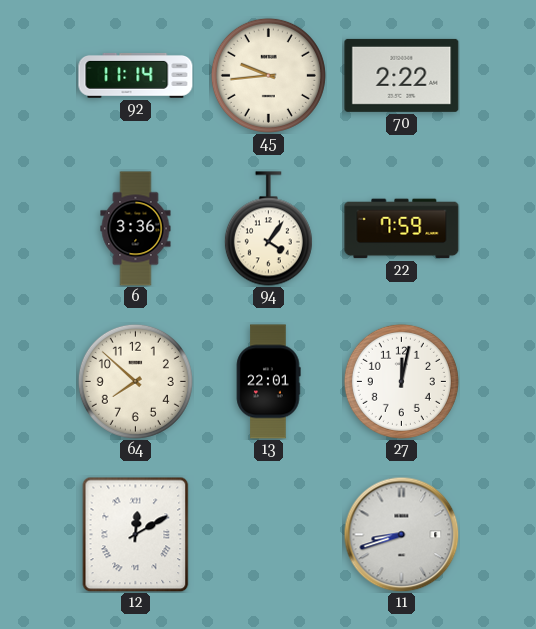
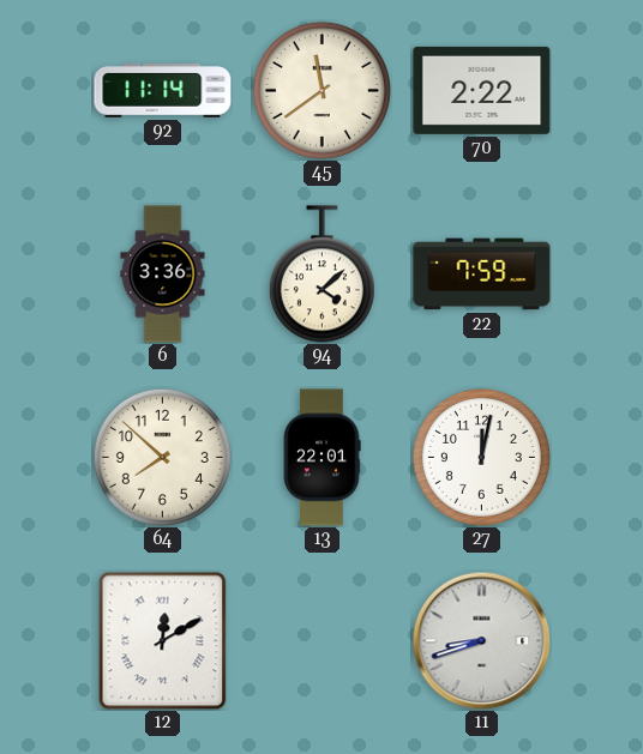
45: 9:44 -> 11:39
94: 4:06 -> 4:08
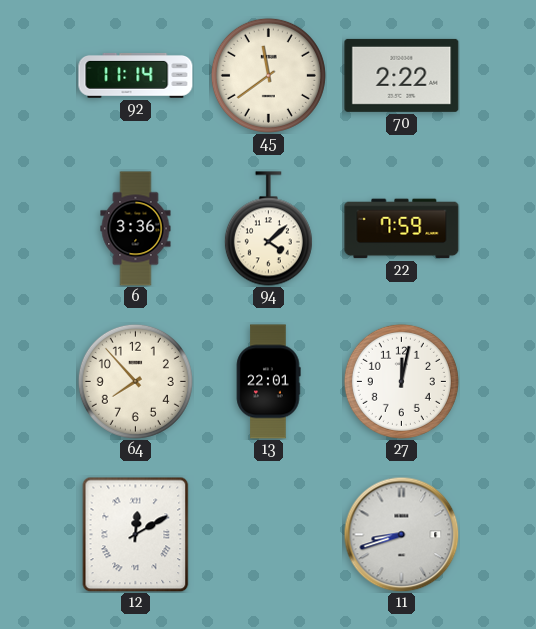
64: 7:52 -> 7:53
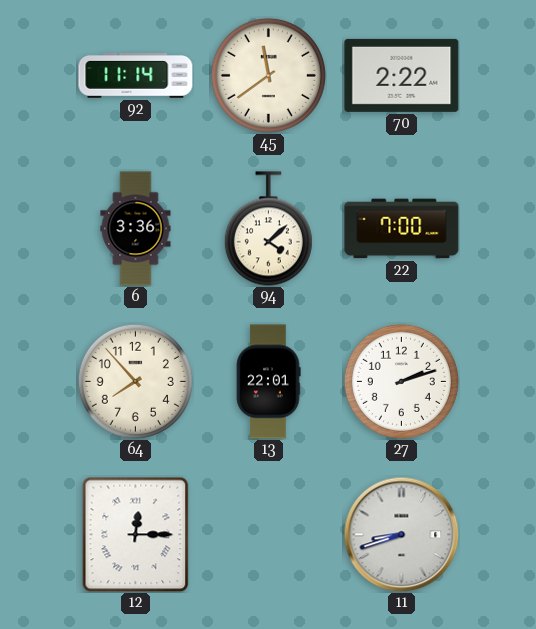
22: 7:59 -> 7:00
27: 12:02 -> 2:12
12: 12:10 -> 12:15
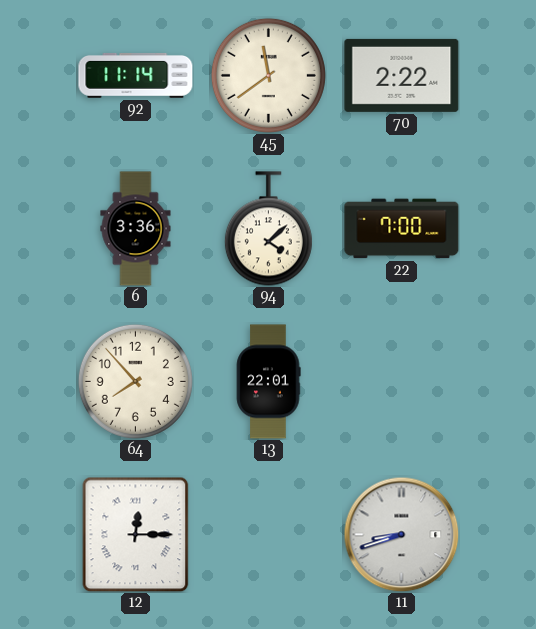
27: 2:12 -> none
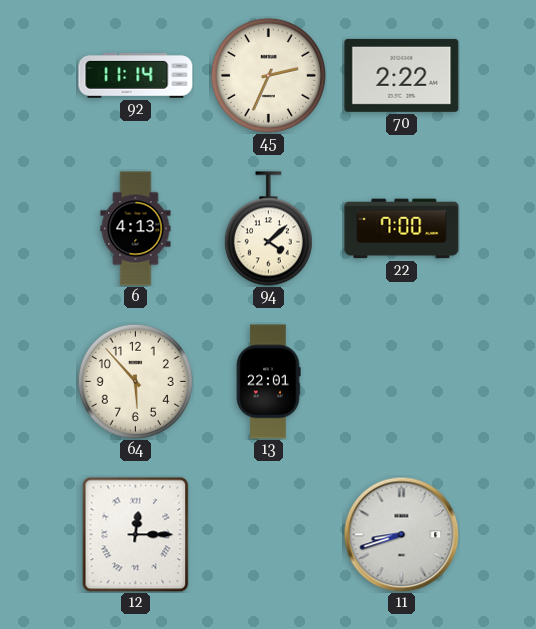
45: 11:39 -> 2:34
6: 3:36 -> 4:13
64: 7:53 -> 5:53
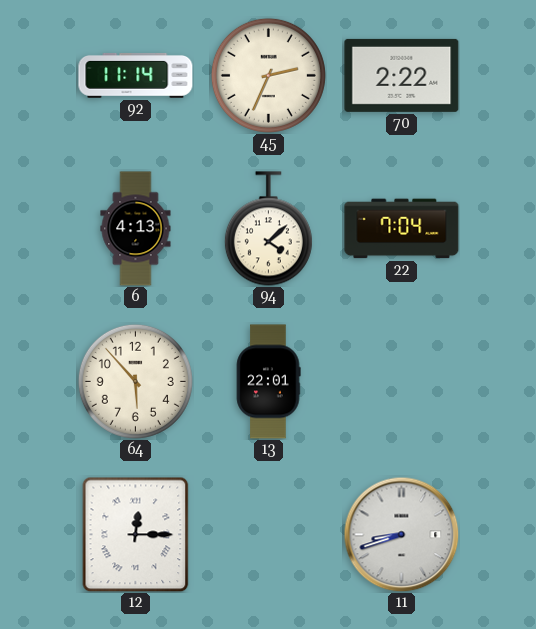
22: 7:00 -> 7:04
